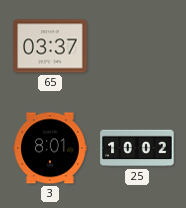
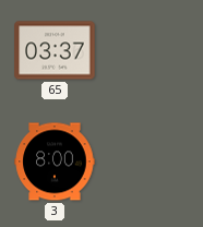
3: 8:01 -> 8:00
25: 10:02 -> none
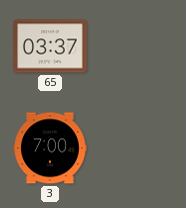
3: 8:00 -> 7:00
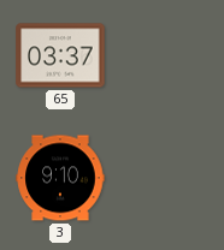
3: 7:00 -> 9:10
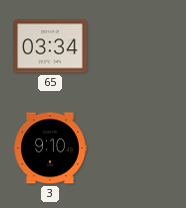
65: 03:37 -> 03:34
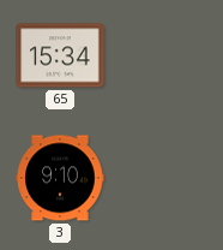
65: 03:34 -> 15:34
